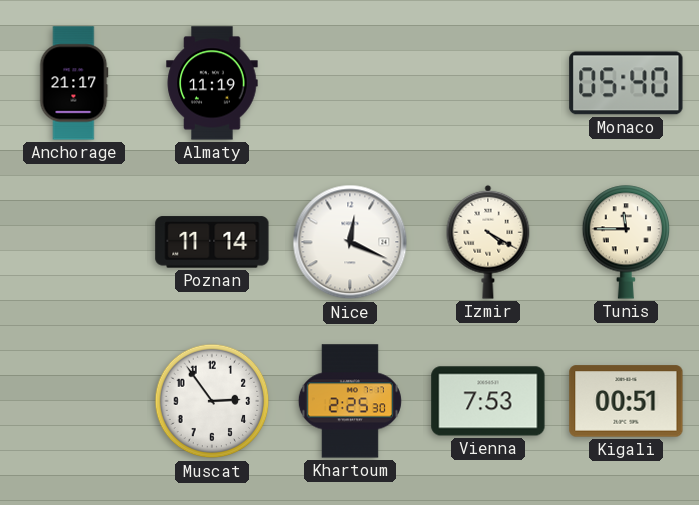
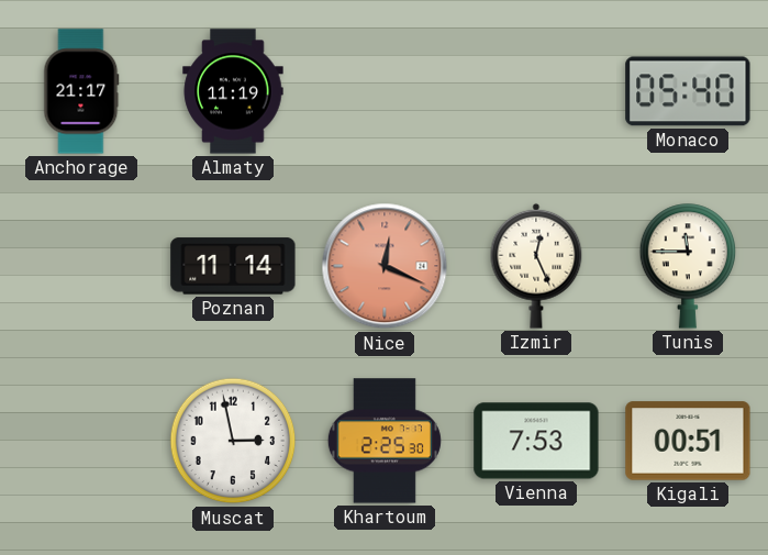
Nice dial: white -> salmon
Izmir: 4:20 -> 12:26
Muscat: 2:54 -> 2:58
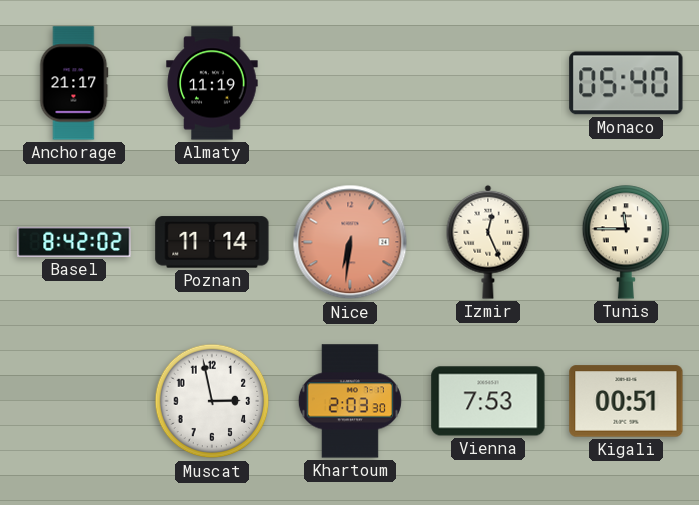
Basel: none -> 8:42
Nice: 12:19 -> 6:31
Khartoum: 2:25 -> 2:03
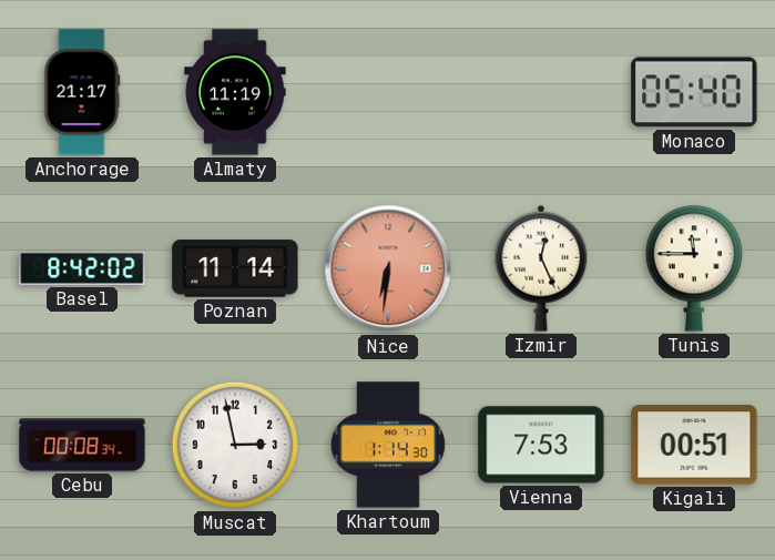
Cebu: none -> 00:08
Khartoum: 2:03 -> 1:14
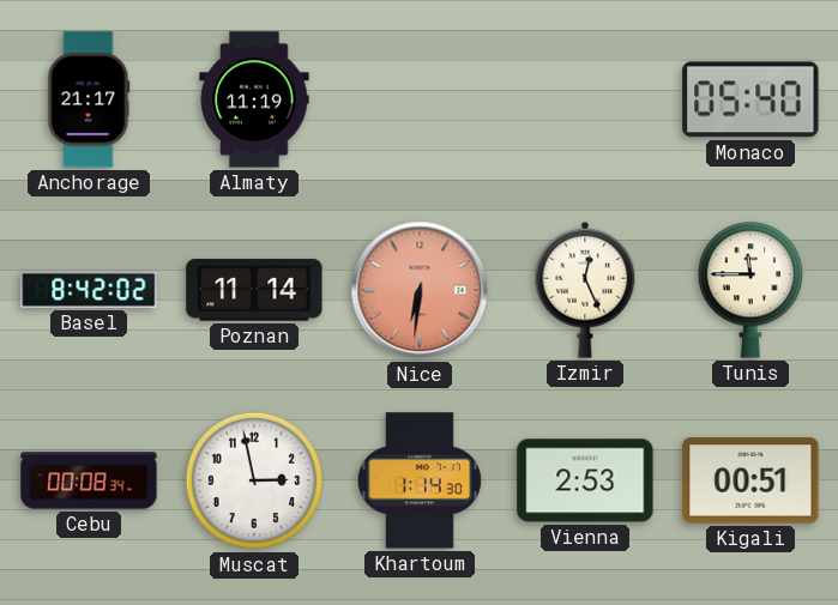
Vienna: 7:53 -> 2:53
